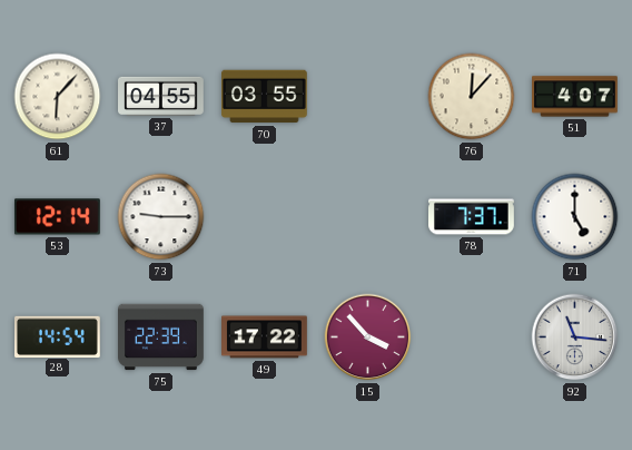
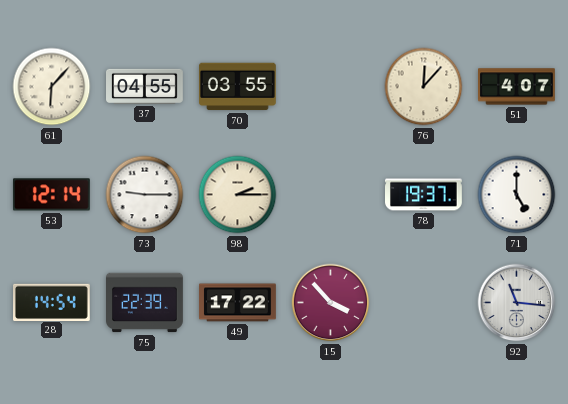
98: none -> 2:15
78: 7:37 -> 19:37
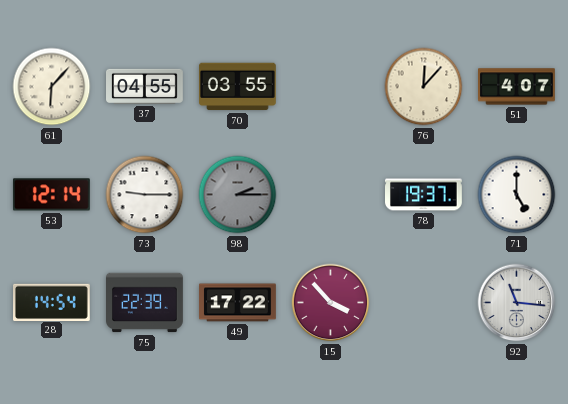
98 dial: cream -> grey
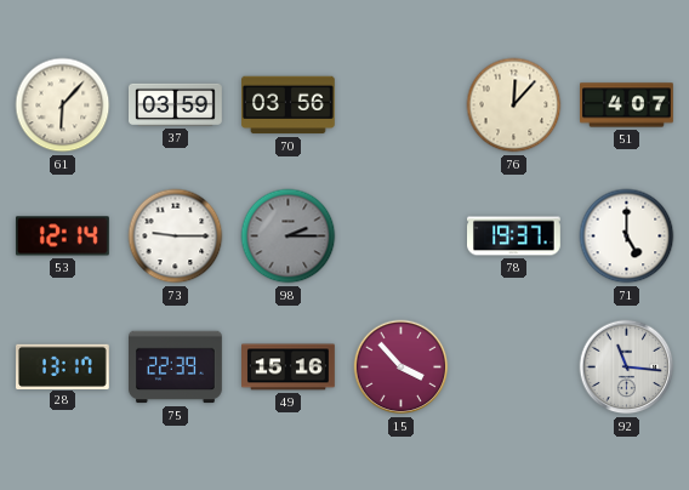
37: 04:55 -> 03:59
70: 03:55 -> 03:56
28: 14:54 -> 13:17
49: 17:22 -> 15:16
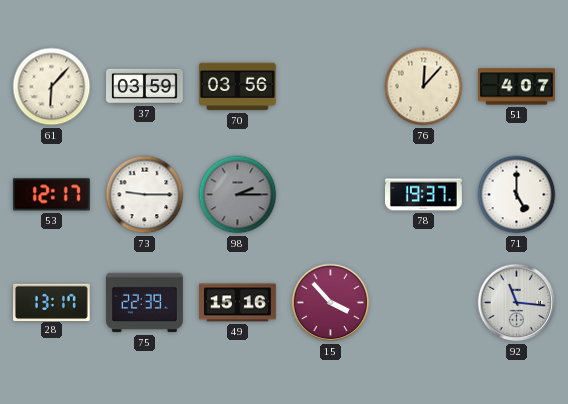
53: 12:14 -> 12:17
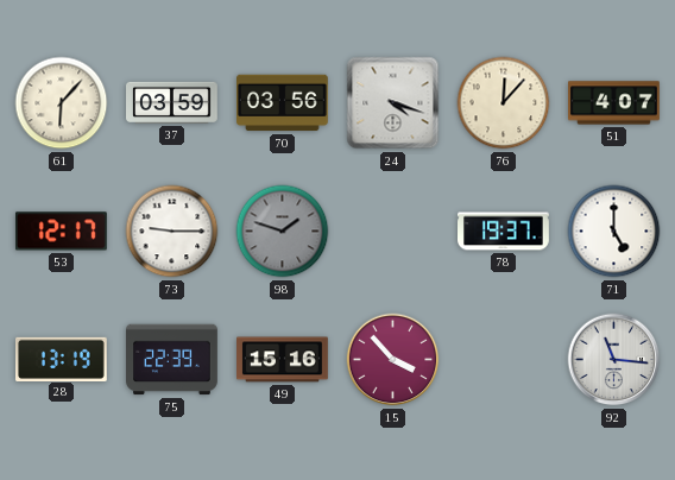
24: none -> 4:18
98: 2:15 -> 1:48
28: 13:17 -> 13:19
